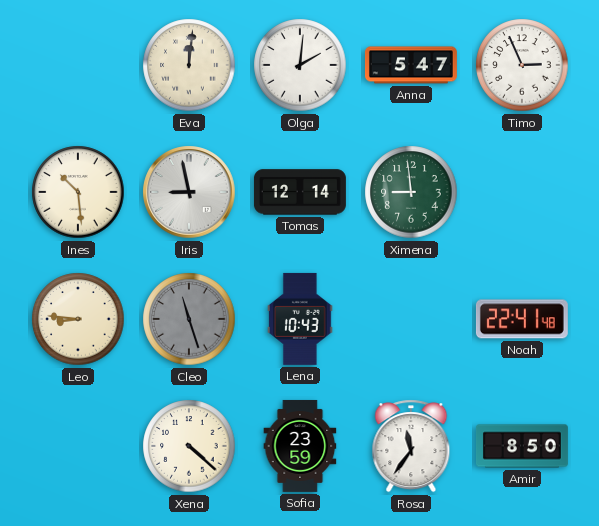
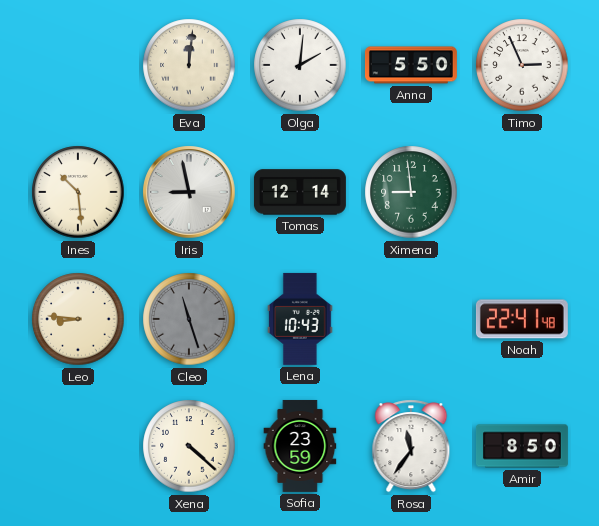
Anna: 5:47 -> 5:50
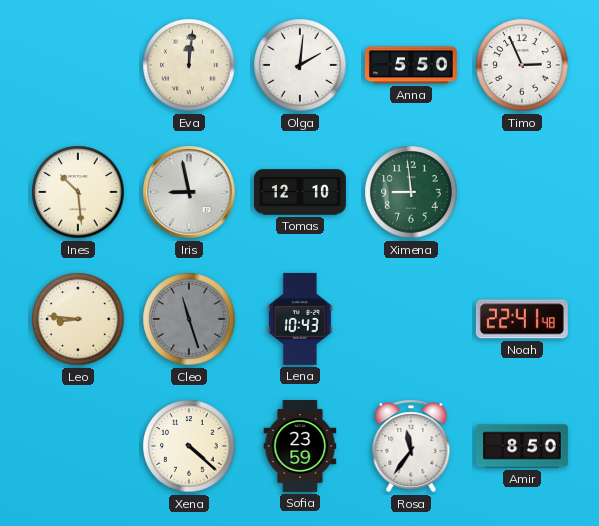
Tomas: 12:14 -> 12:10
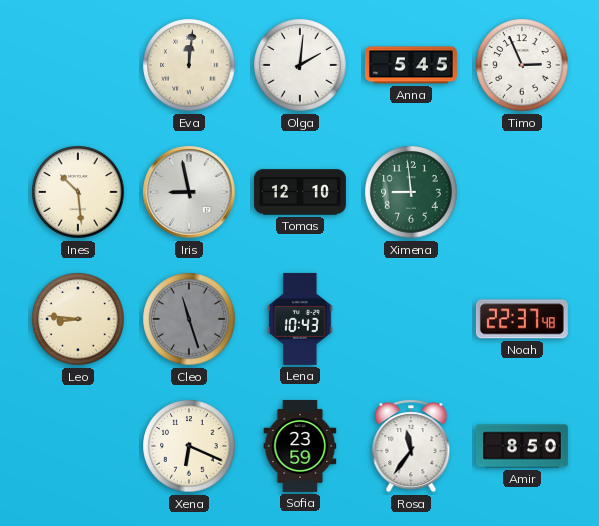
Anna: 5:50 -> 5:45
Noah: 22:41 -> 22:37
Xena: 4:22 -> 6:19
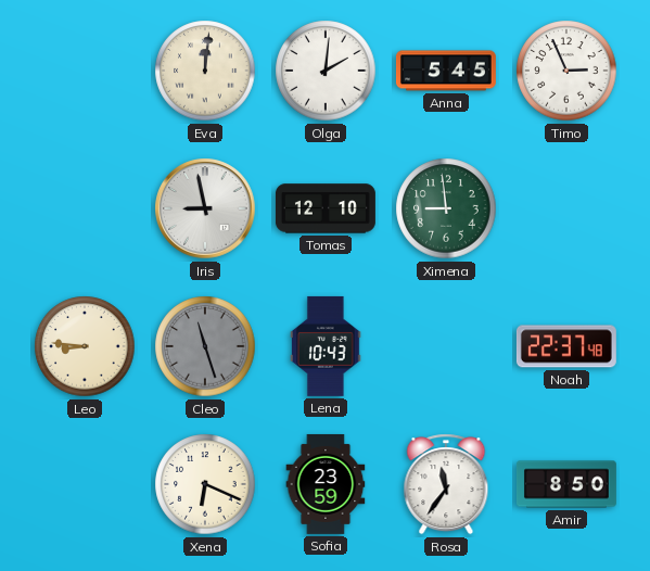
Ines: 10:29 -> none
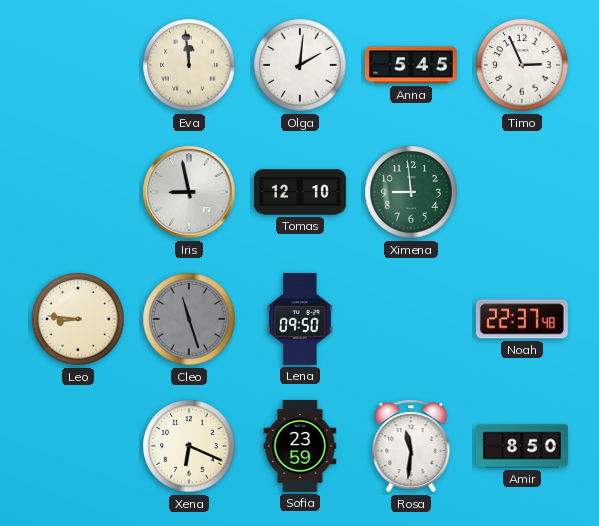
Eva: 12:01 -> 11:59
Lena: 10:43 -> 09:50
Rosa: 11:36 -> 11:31
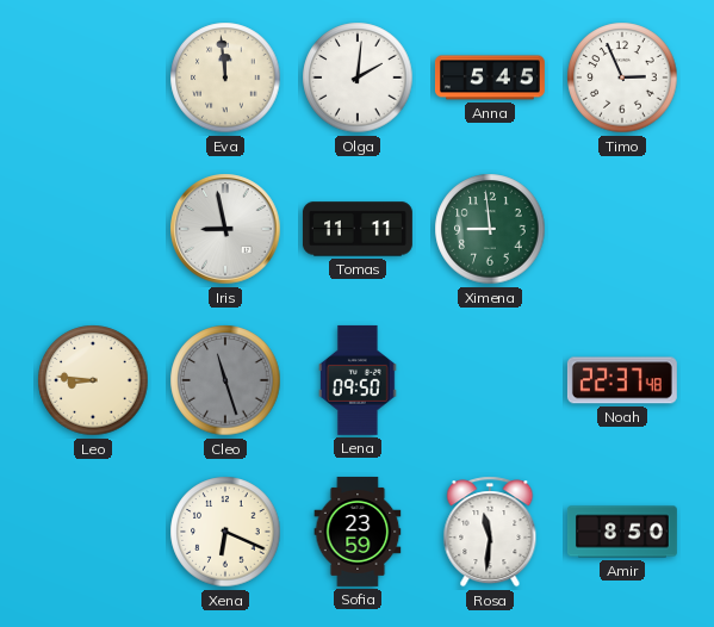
Tomas: 12:10 -> 11:11
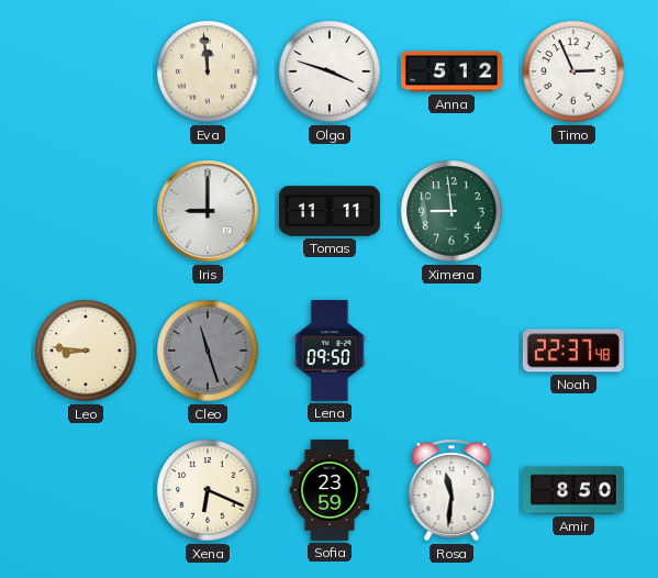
Olga: 2:01 -> 3:48
Anna: 5:45 -> 5:12
Iris: 8:58 -> 9:00
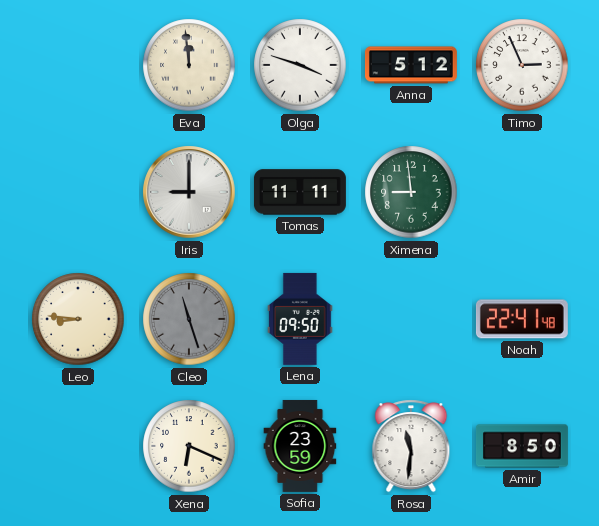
Noah: 22:37 -> 22:41
